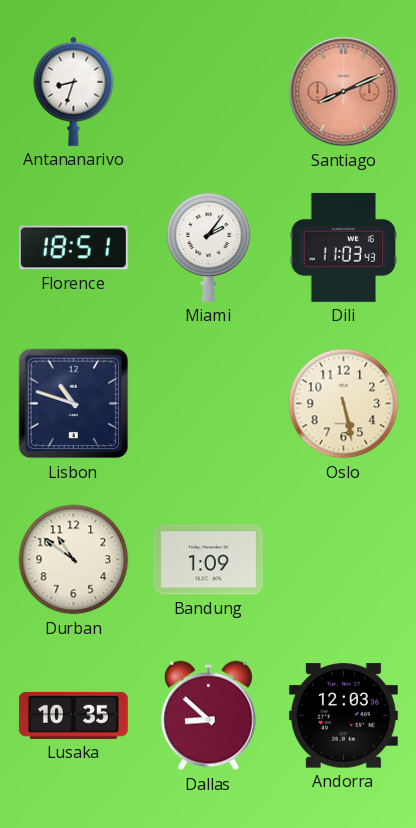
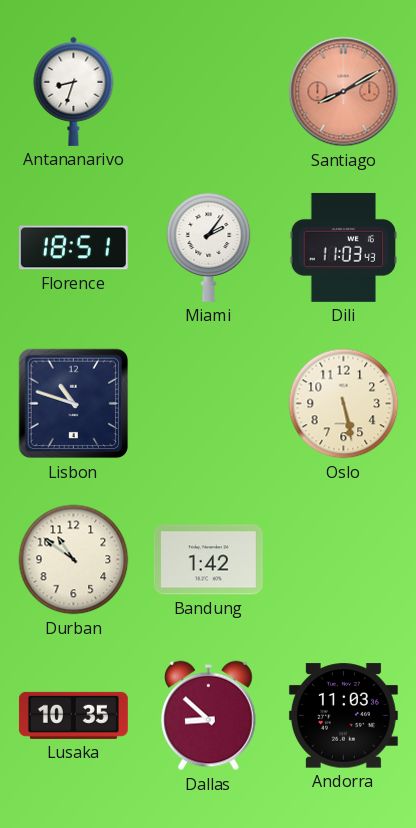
Santiago: 8:11 -> 8:10
Bandung: 1:09 -> 1:42
Andorra: 12:03 -> 11:03
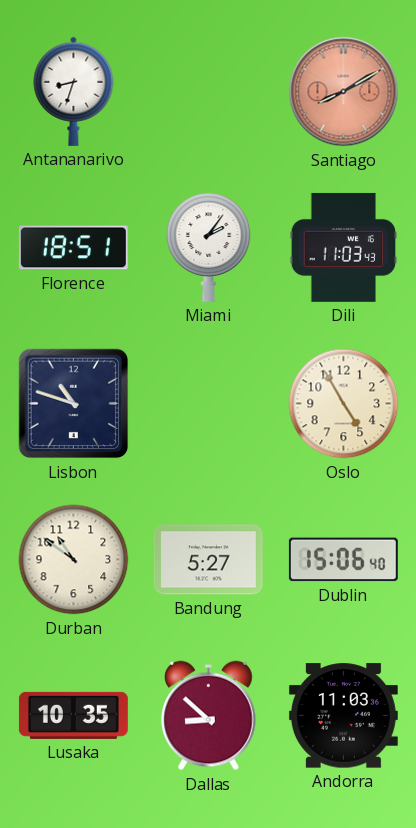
Oslo: 5:28 -> 4:55
Bandung: 1:42 -> 5:27
Dublin: none -> 15:06
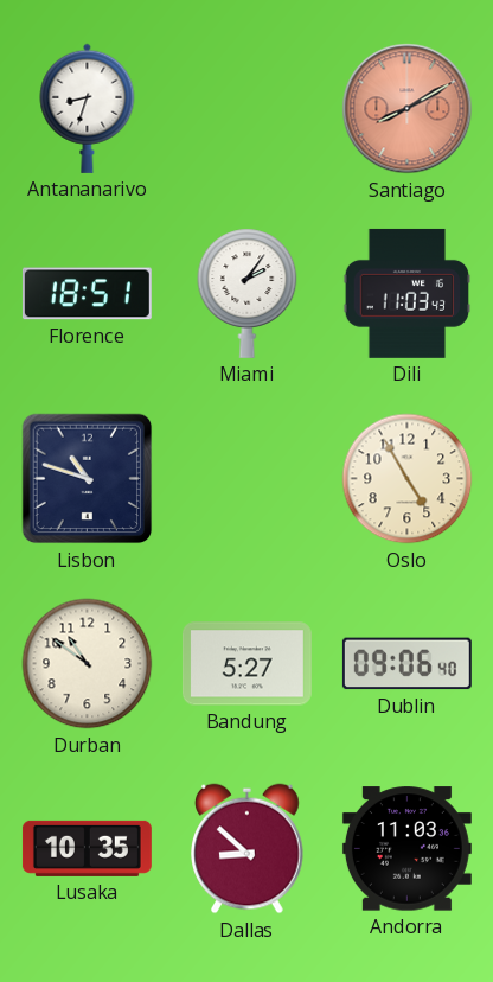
Dublin: 15:06 -> 09:06
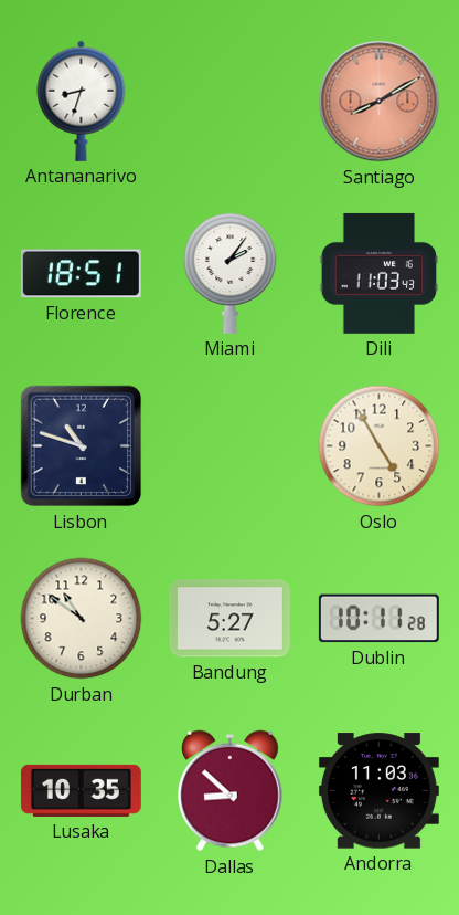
Dublin: 09:06 -> 10:11
